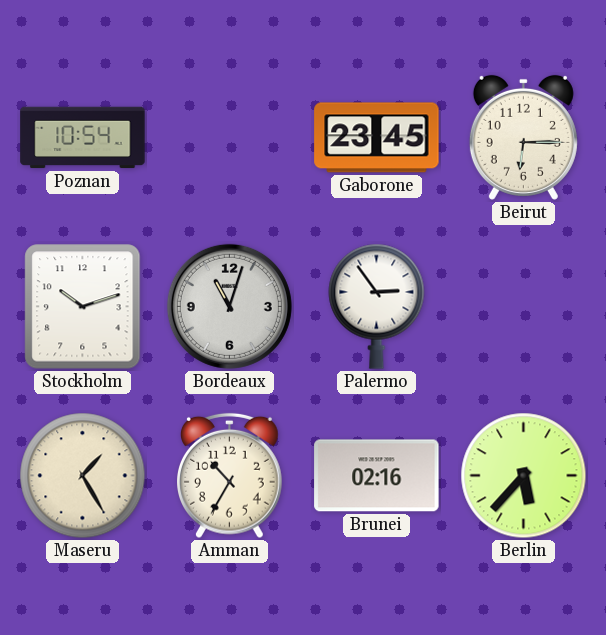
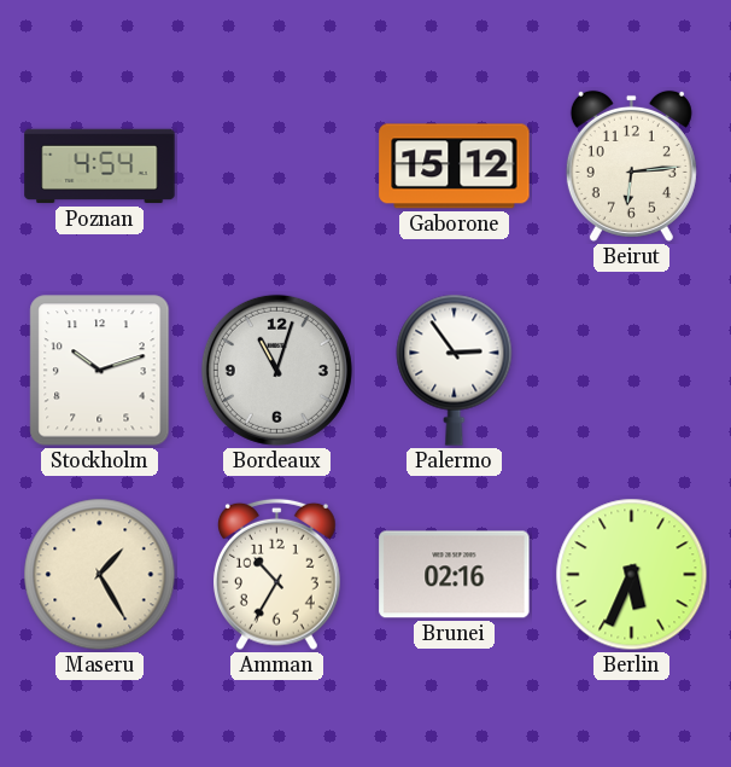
Poznan: 10:54 -> 4:54
Gaborone: 23:45 -> 15:12
Beirut: 6:15 -> 6:14
Berlin: 5:37 -> 5:34
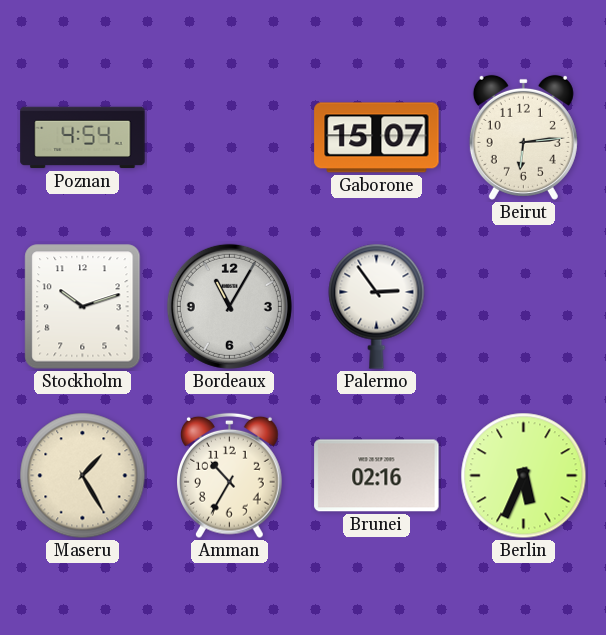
Gaborone: 15:12 -> 15:07
Bordeaux: 11:03 -> 11:05
